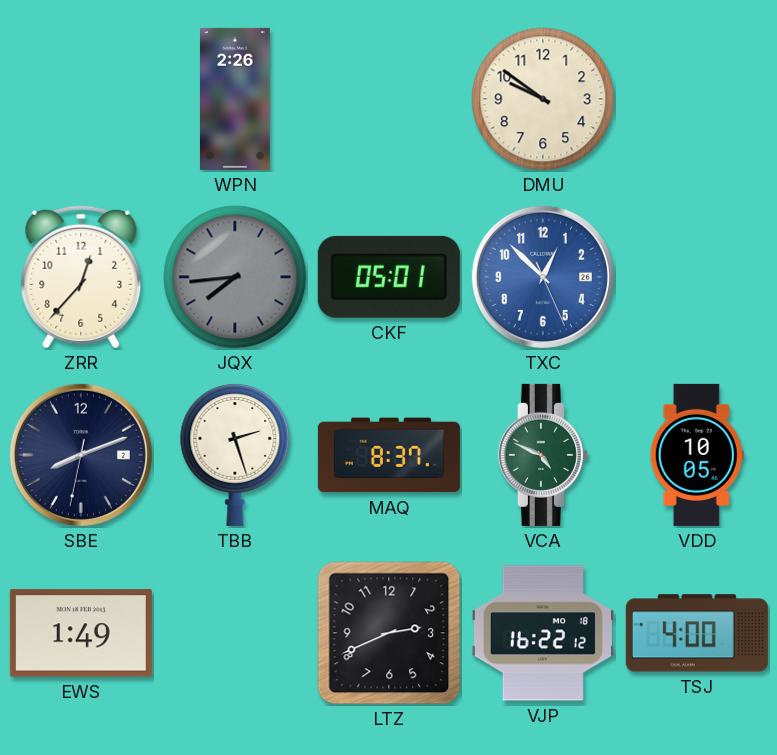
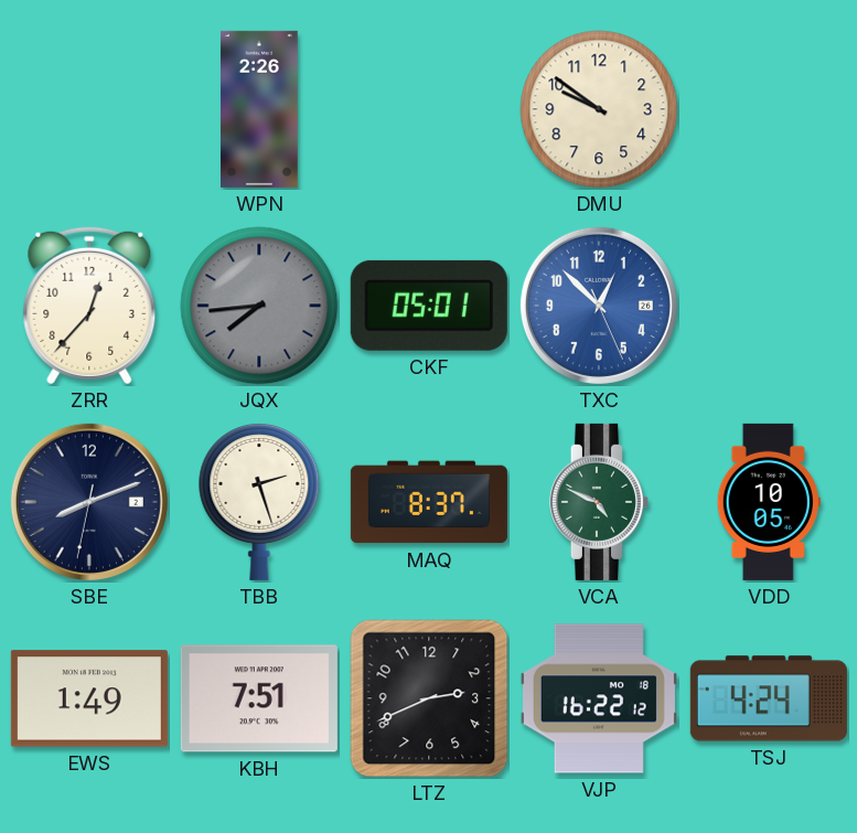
KBH: none -> 7:51
TSJ: 4:00 -> 4:24
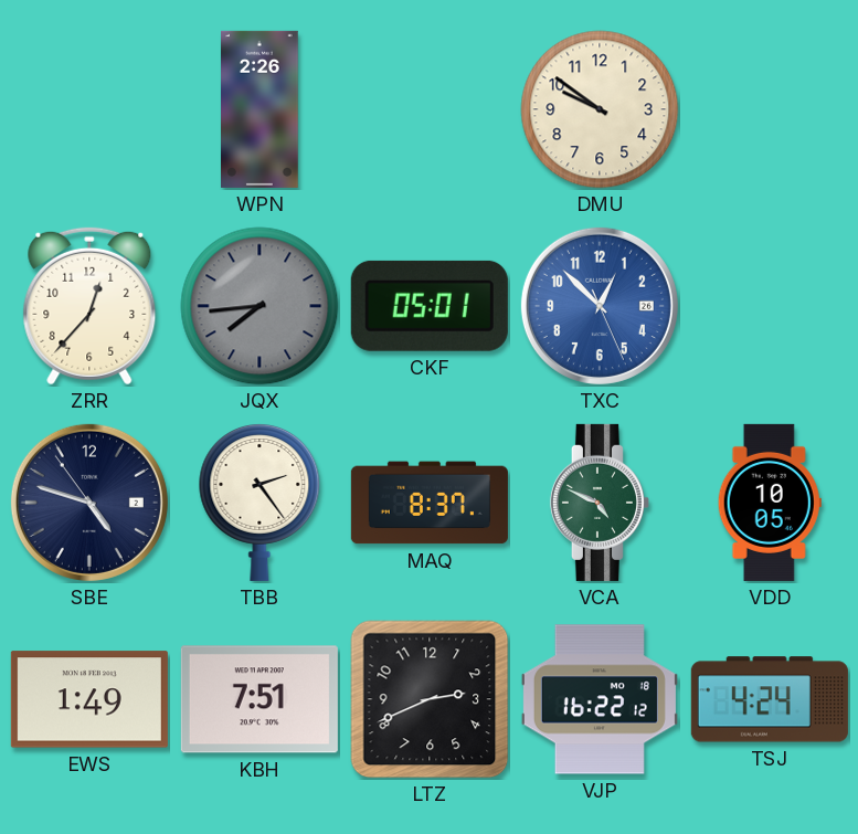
SBE: 8:11 -> 4:47
TBB: 2:27 -> 2:24
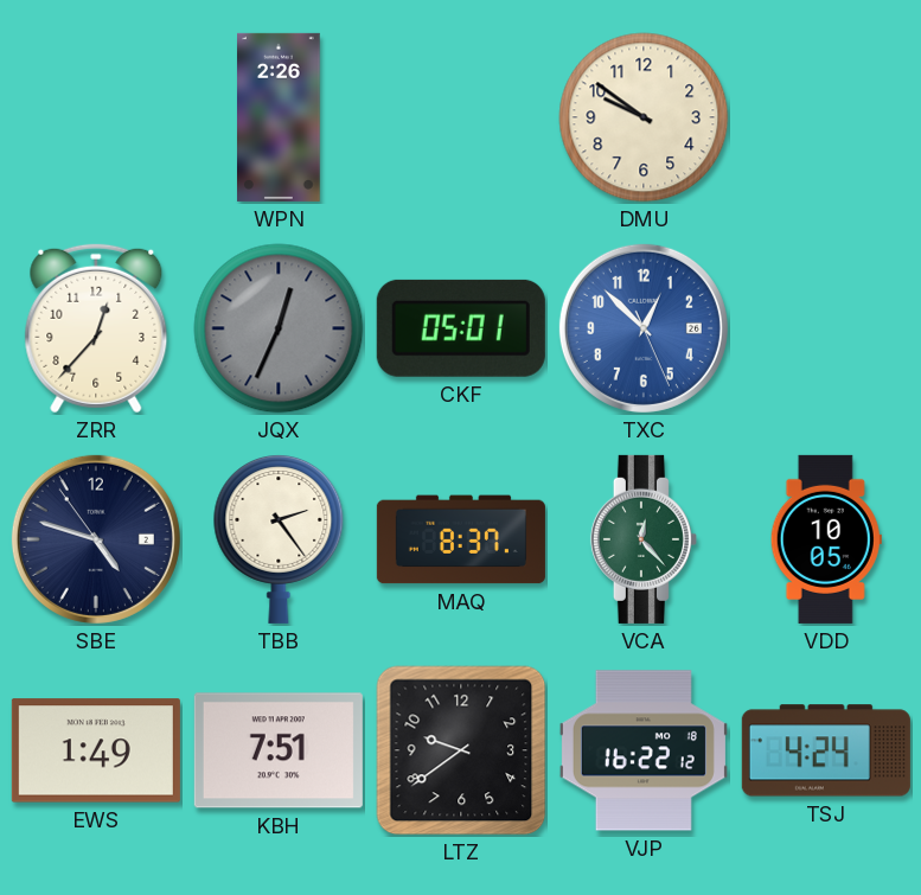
JQX: 7:44 -> 12:34
VCA: 4:49 -> 12:23
LTZ: 2:41 -> 9:39
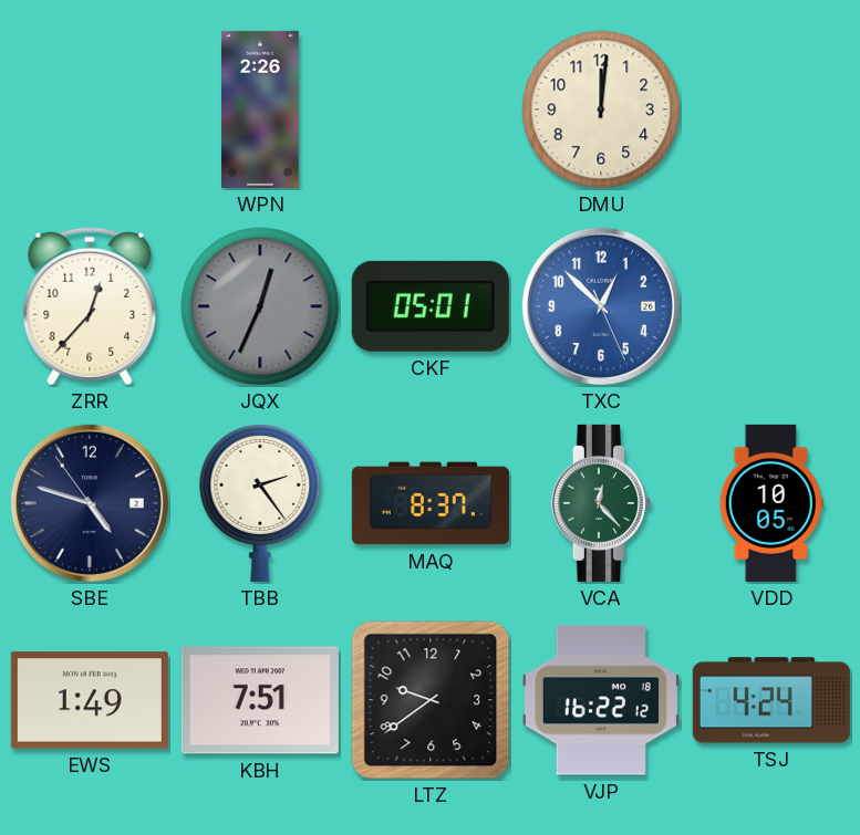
DMU: 9:51 -> 12:01
